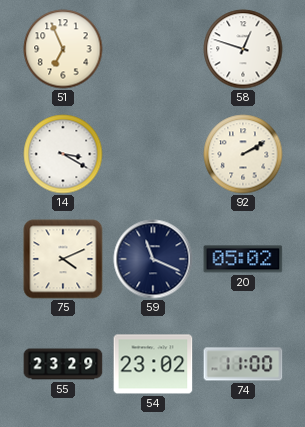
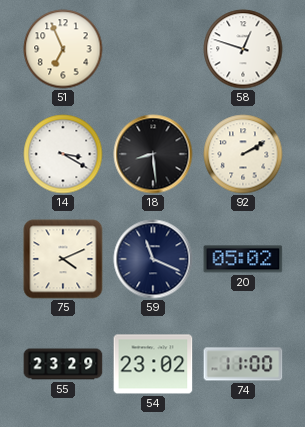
18: none -> 8:29
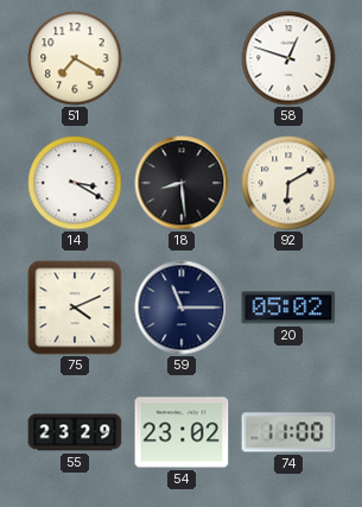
51: 6:56 -> 7:20
92: 2:10 -> 6:10
59: 11:19 -> 11:15
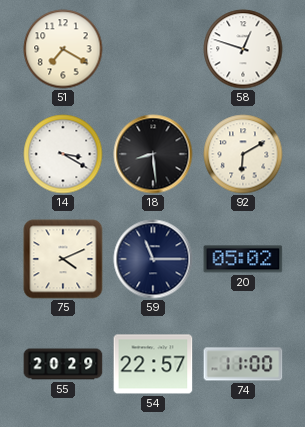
55: 23:29 -> 20:29
54: 23:02 -> 22:57
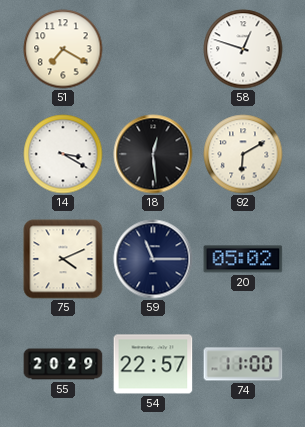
18: 8:29 -> 12:29
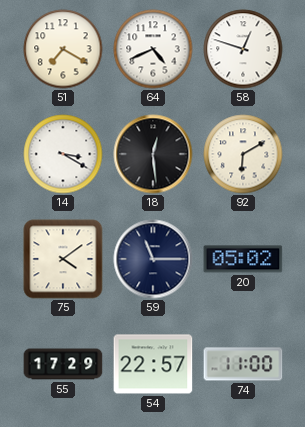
64: none -> 4:41
75: 4:11 -> 4:09
55: 20:29 -> 17:29
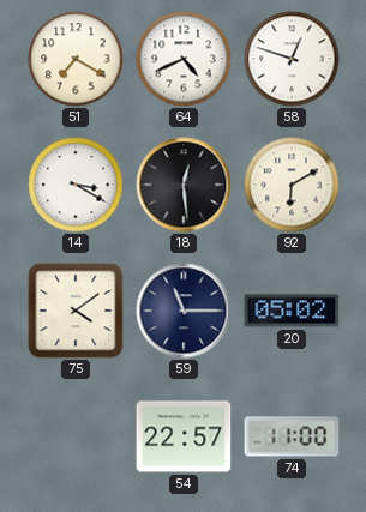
55: 17:29 -> none
